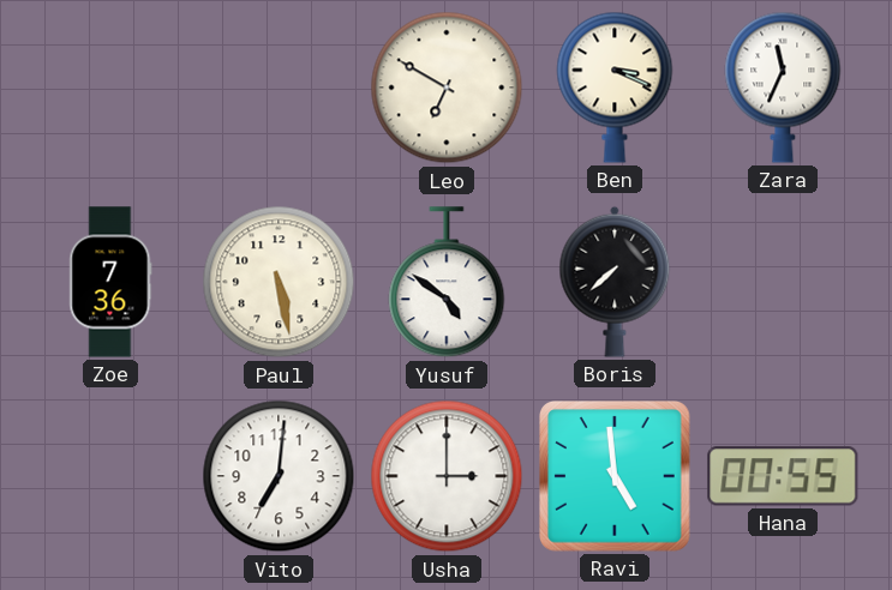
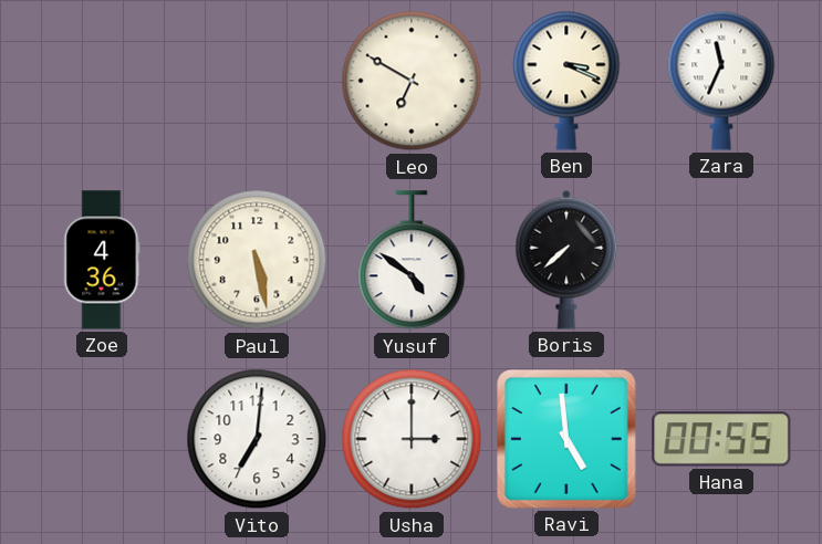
Zoe: 7:36 -> 4:36
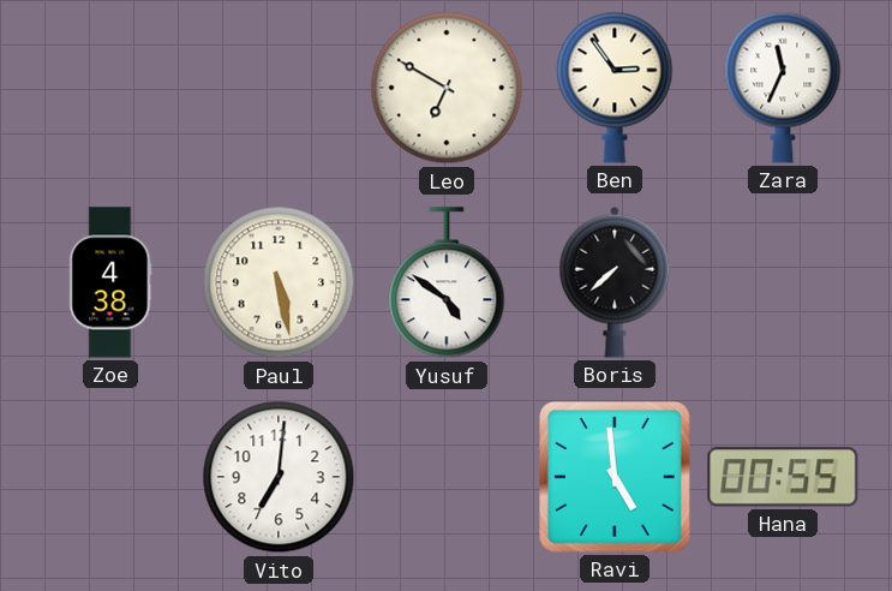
Ben: 3:19 -> 2:54
Zoe: 4:36 -> 4:38
Usha: 3:00 -> none
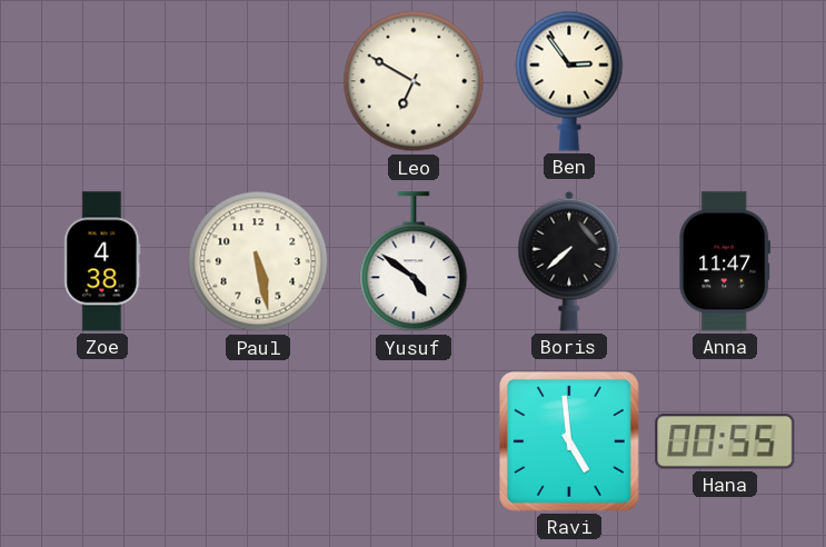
Zara: 11:34 -> none
Anna: none -> 11:47
Vito: 7:01 -> none
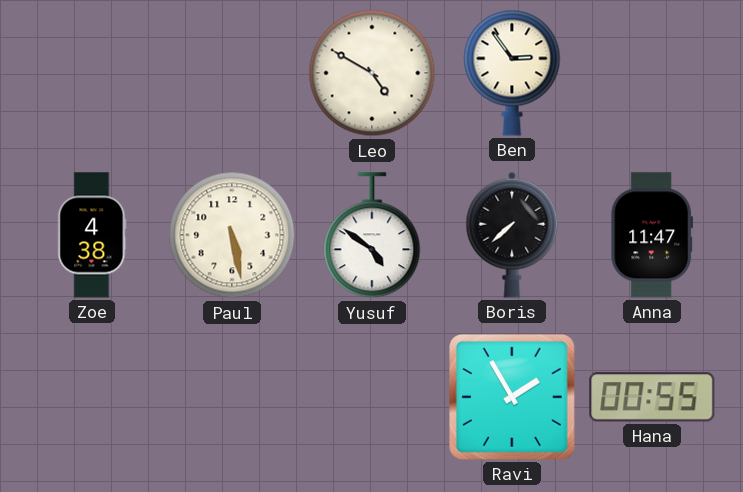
Leo: 6:50 -> 4:50
Ravi: 4:59 -> 1:55
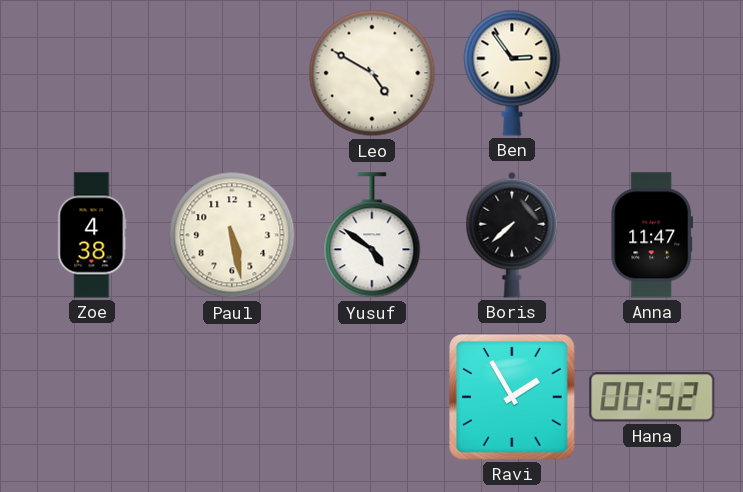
Hana: 00:55 -> 00:52
